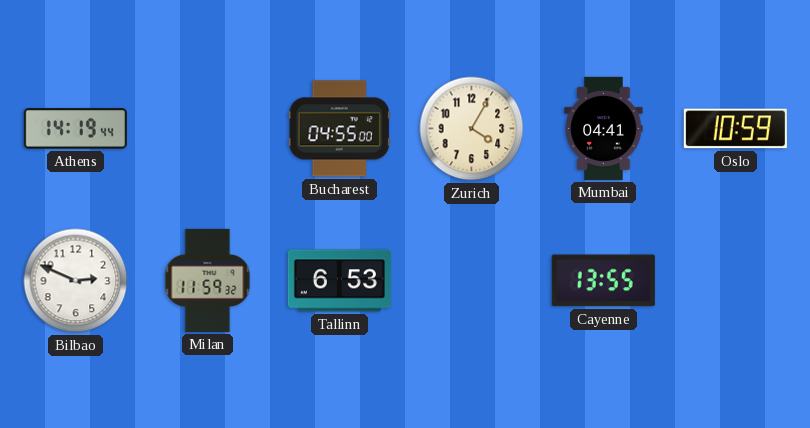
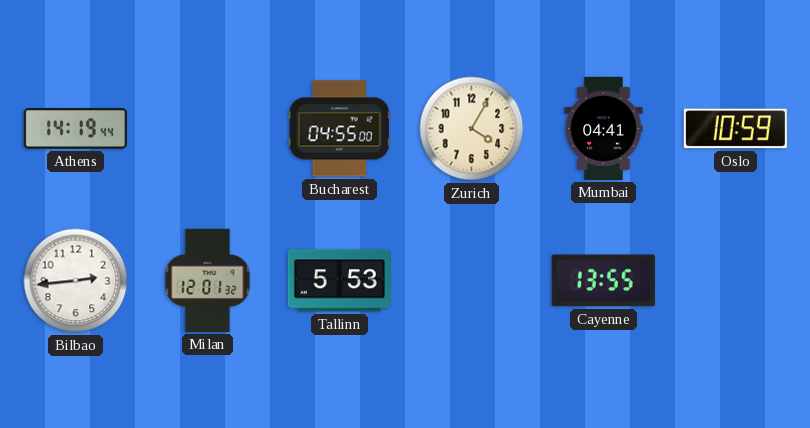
Bilbao: 2:49 -> 2:44
Milan: 11:59 -> 12:01
Tallinn: 6:53 -> 5:53
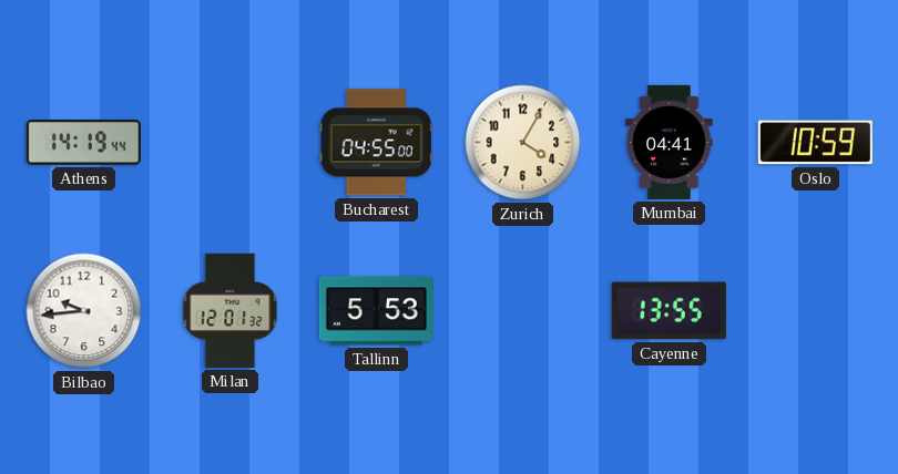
Bilbao: 2:44 -> 9:44
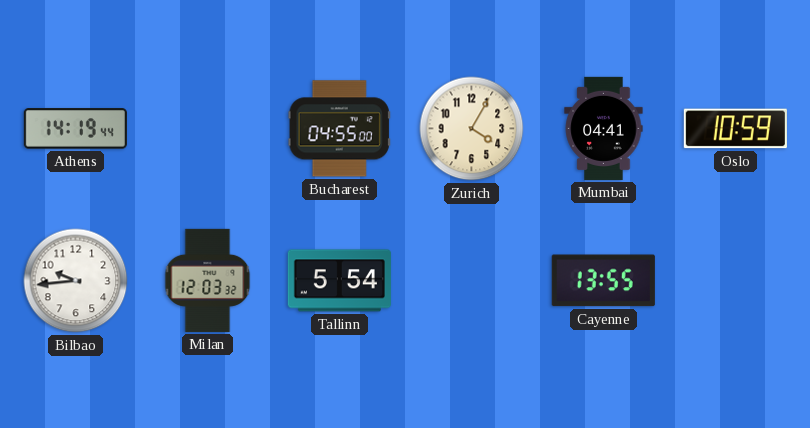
Milan: 12:01 -> 12:03
Tallinn: 5:53 -> 5:54
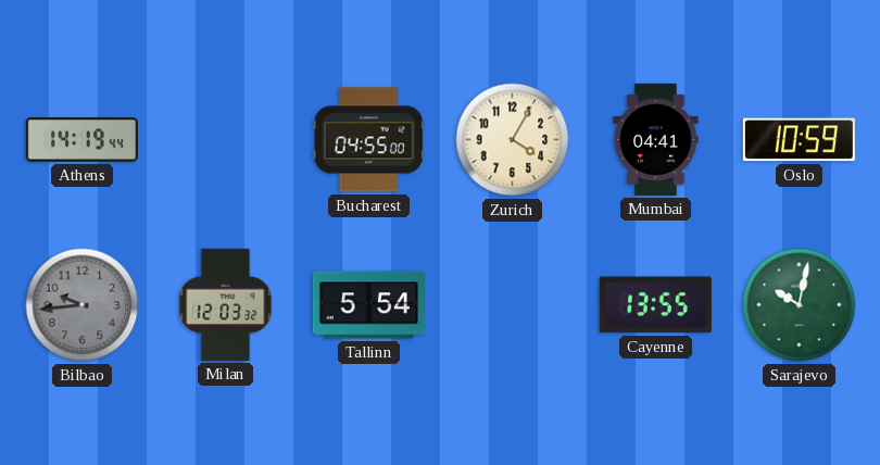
Bilbao dial: white -> grey
Sarajevo: none -> 10:02
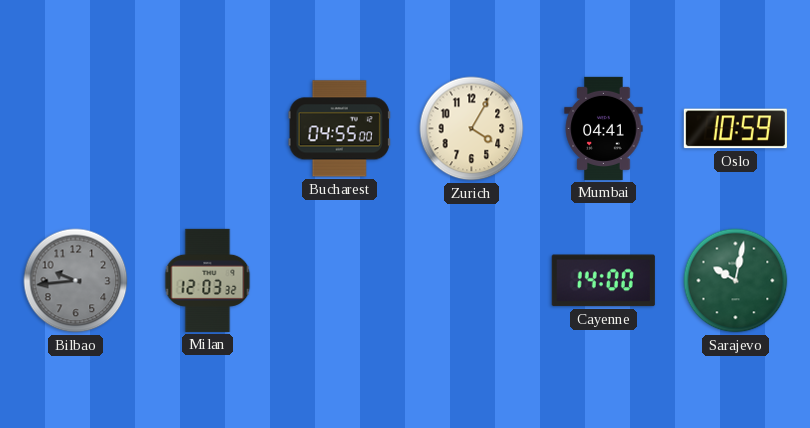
Athens: 14:19 -> none
Tallinn: 5:54 -> none
Cayenne: 13:55 -> 14:00
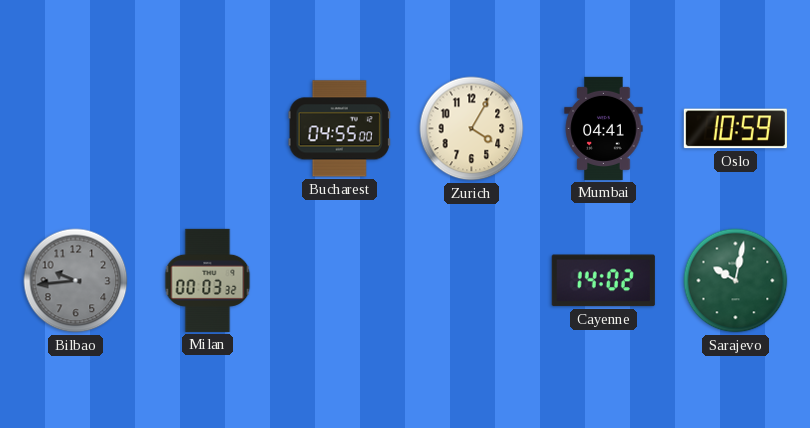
Milan: 12:03 -> 00:03
Cayenne: 14:00 -> 14:02
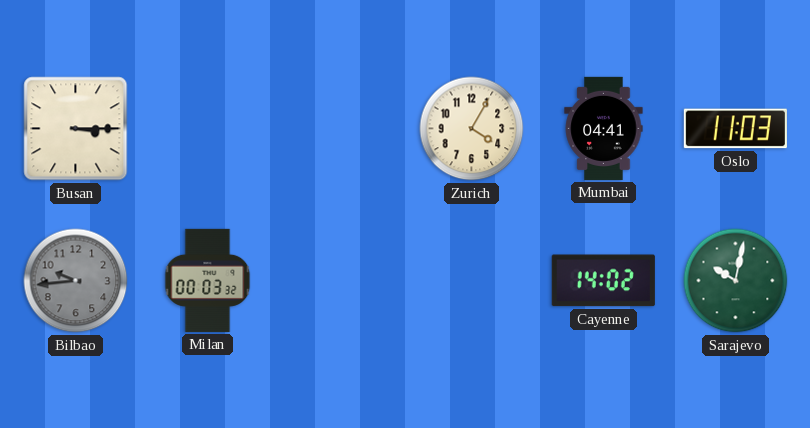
Busan: none -> 3:15
Bucharest: 04:55 -> none
Oslo: 10:59 -> 11:03
